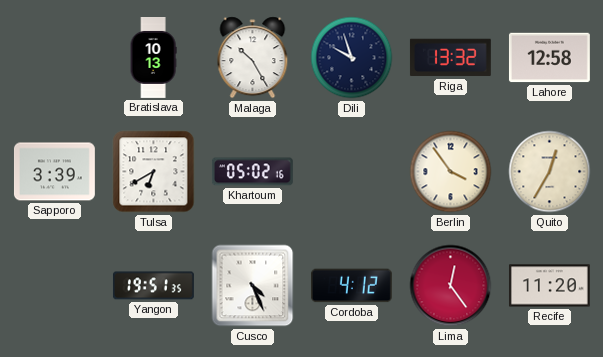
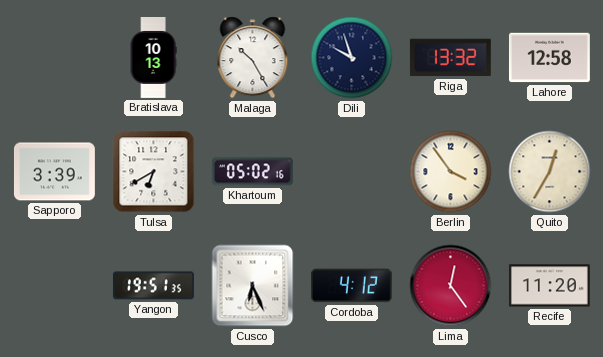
Cusco: 4:26 -> 6:26
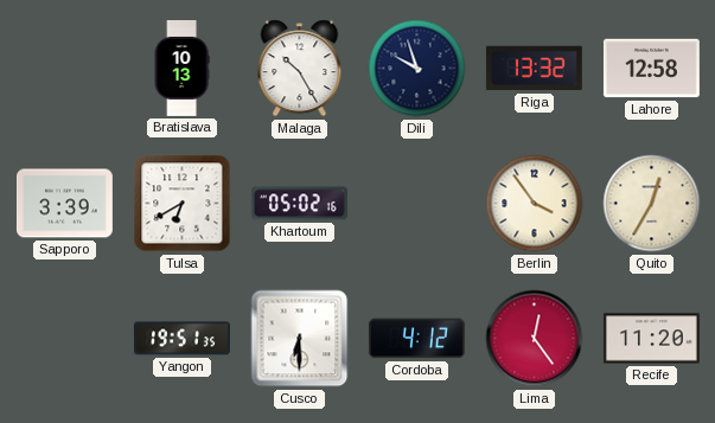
Cusco: 6:26 -> 6:30
